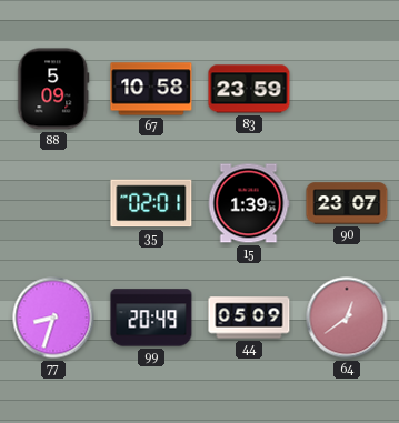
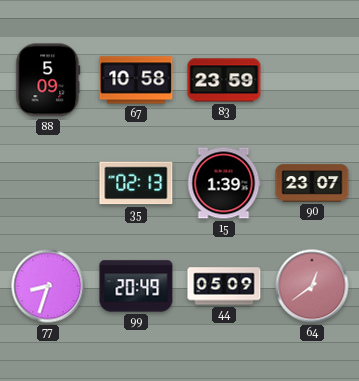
35: 02:01 -> 02:13
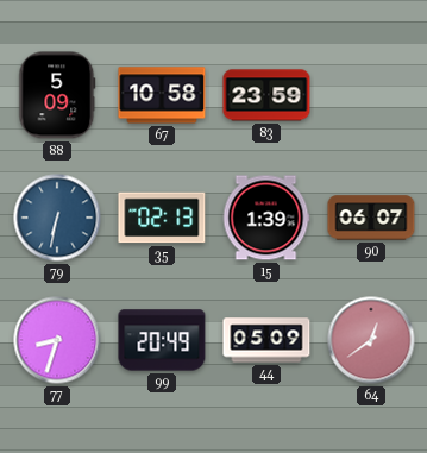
79: none -> 6:32
90: 23:07 -> 06:07
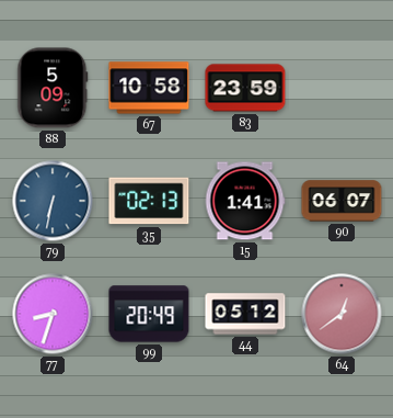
15: 1:39 -> 1:41
44: 05:09 -> 05:12
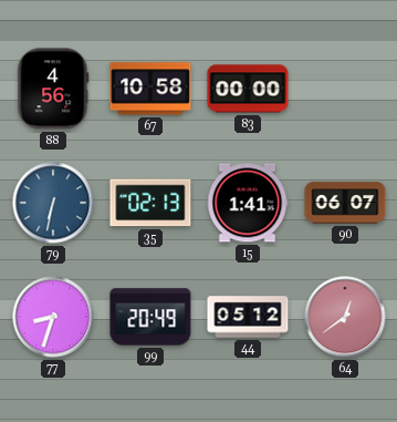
88: 5:09 -> 4:56
83: 23:59 -> 00:00
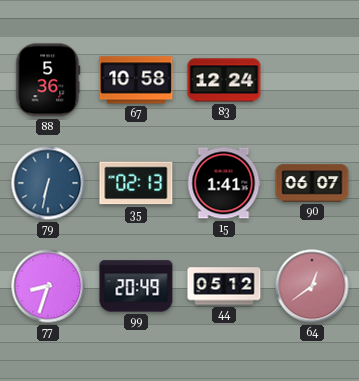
88: 4:56 -> 5:36
83: 00:00 -> 12:24
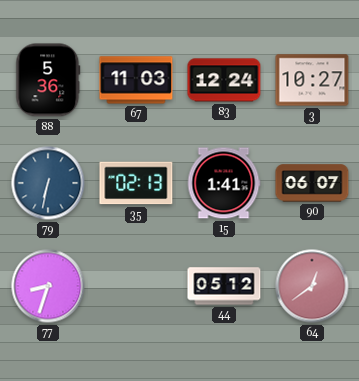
67: 10:58 -> 11:03
3: none -> 10:27
99: 20:49 -> none
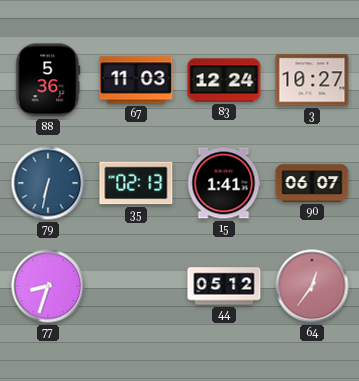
64: 12:39 -> 12:36
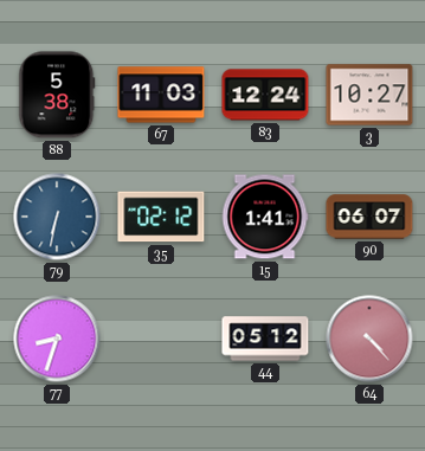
88: 5:36 -> 5:38
35: 02:13 -> 02:12
64: 12:36 -> 4:23
